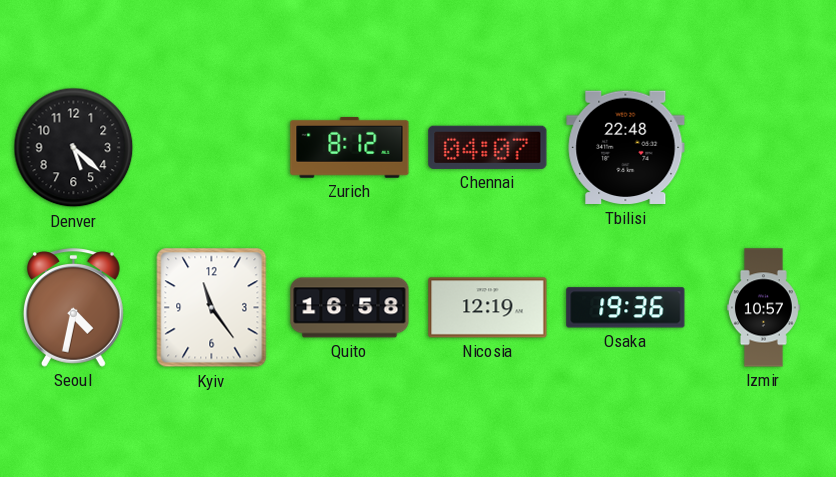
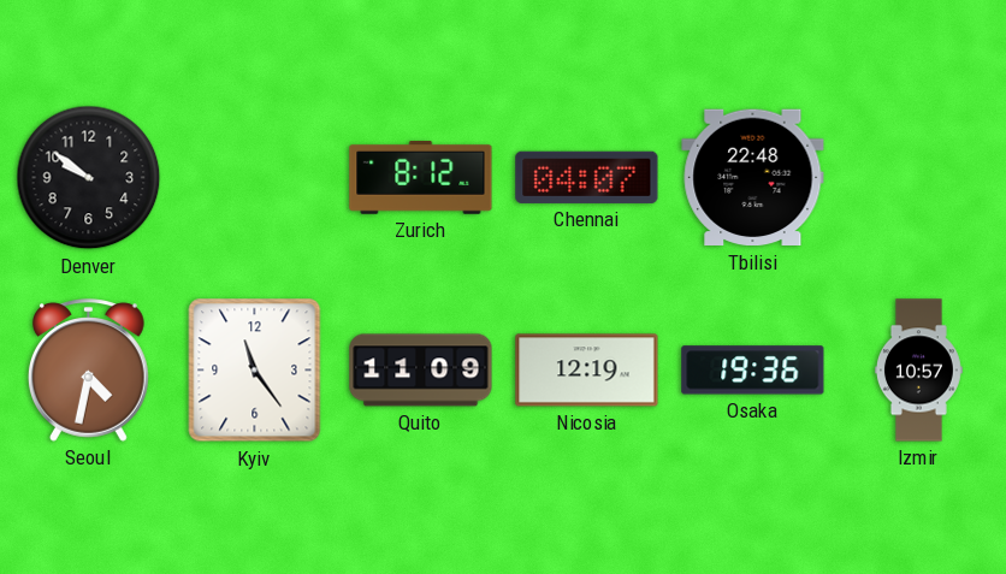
Denver: 5:22 -> 9:51
Quito: 16:58 -> 11:09
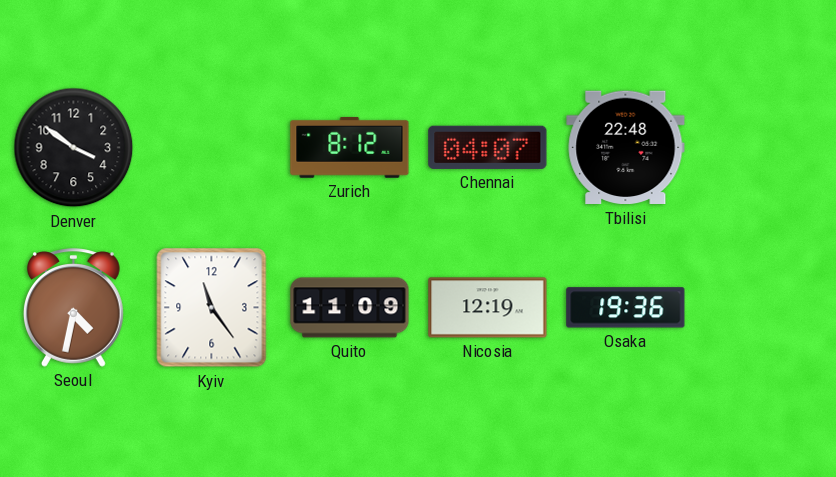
Denver: 9:51 -> 3:51
Izmir: 10:57 -> none
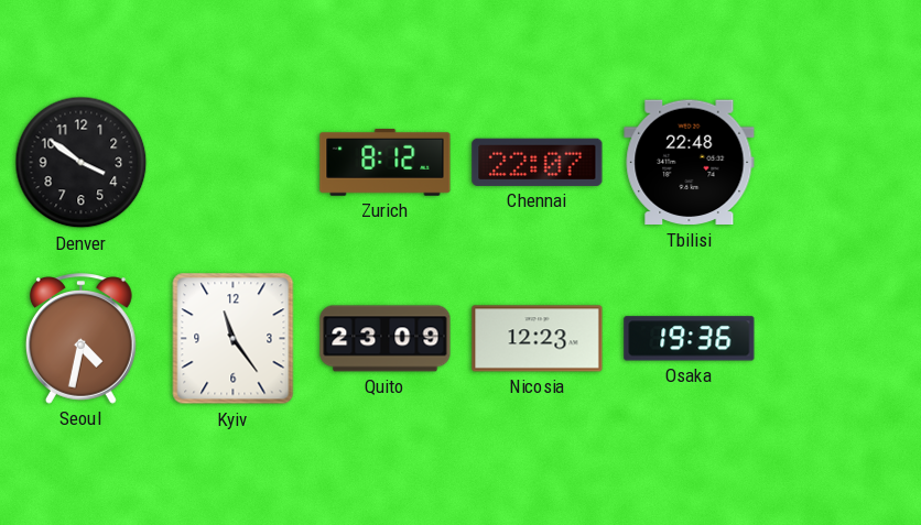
Chennai: 04:07 -> 22:07
Quito: 11:09 -> 23:09
Nicosia: 12:19 -> 12:23
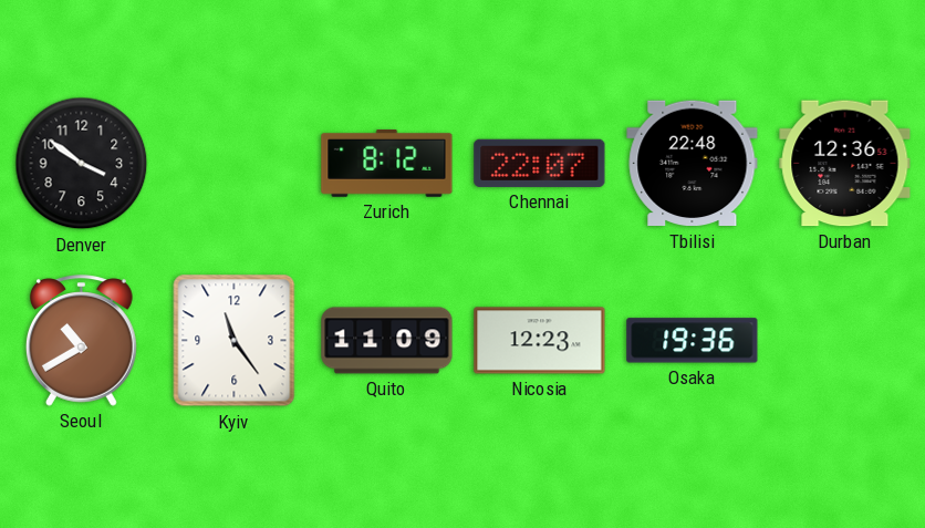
Durban: none -> 12:36
Seoul: 4:32 -> 10:40
Quito: 23:09 -> 11:09
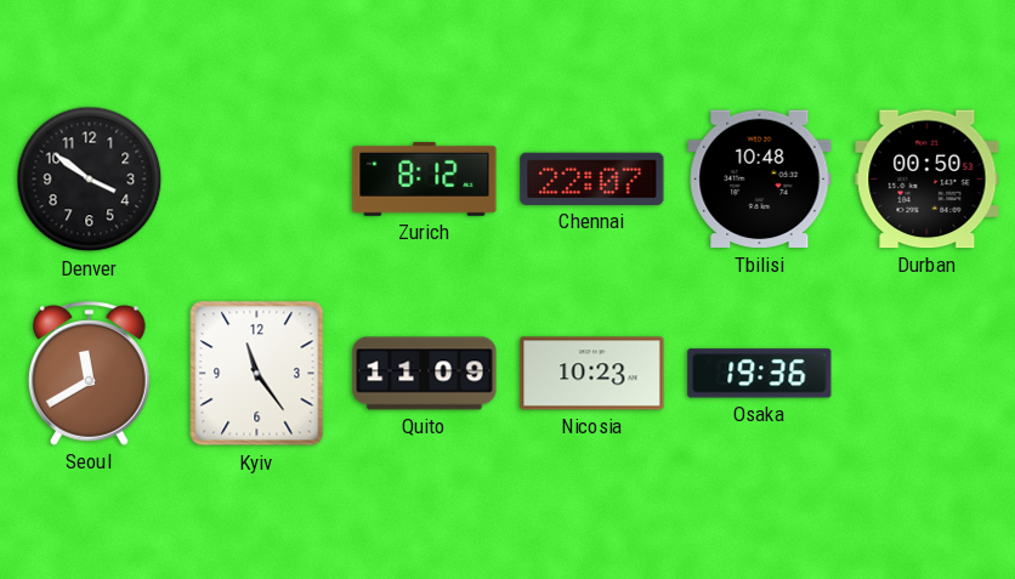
Tbilisi: 22:48 -> 10:48
Durban: 12:36 -> 00:50
Seoul: 10:40 -> 11:40
Nicosia: 12:23 -> 10:23
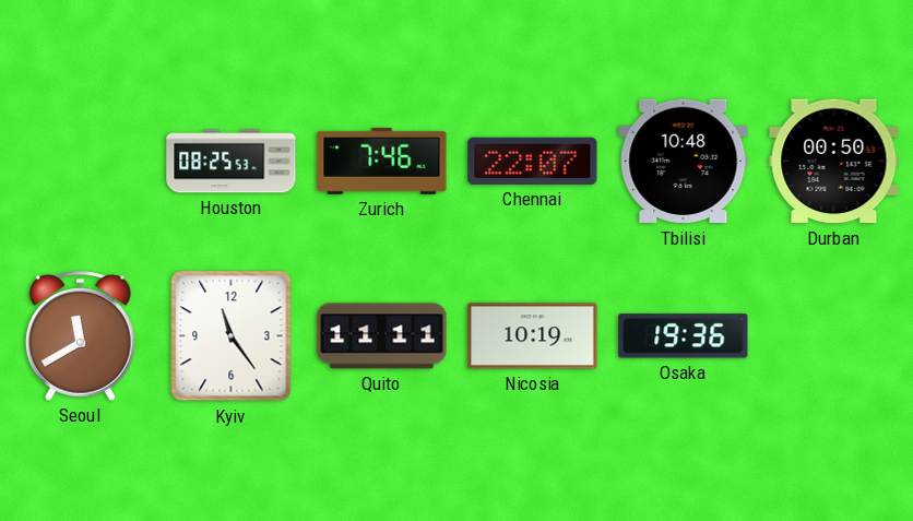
Denver: 3:51 -> none
Houston: none -> 08:25
Zurich: 8:12 -> 7:46
Quito: 11:09 -> 11:11
Nicosia: 10:23 -> 10:19
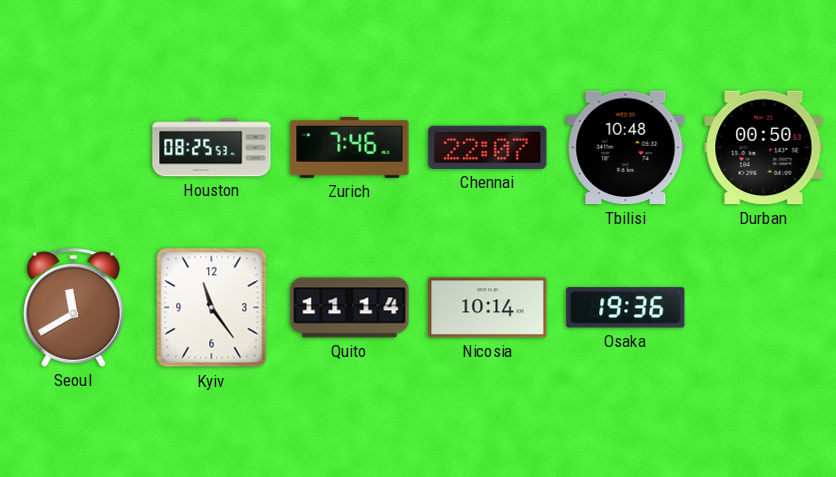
Quito: 11:11 -> 11:14
Nicosia: 10:19 -> 10:14
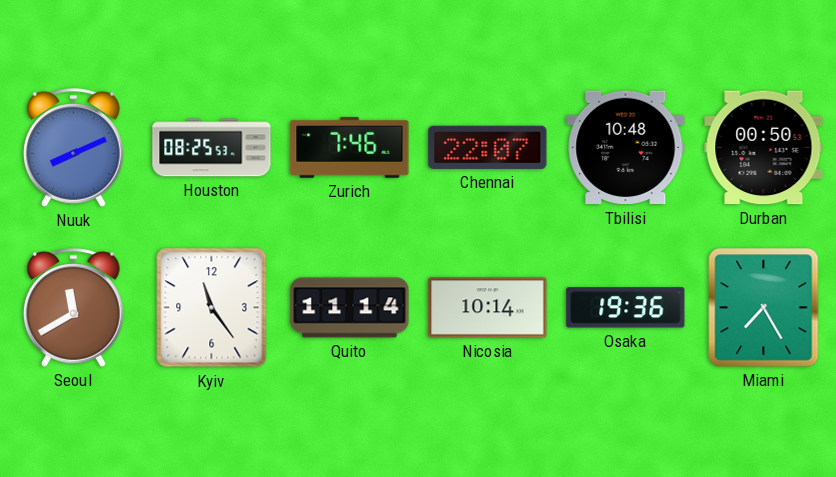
Nuuk: none -> 8:11
Miami: none -> 7:25
